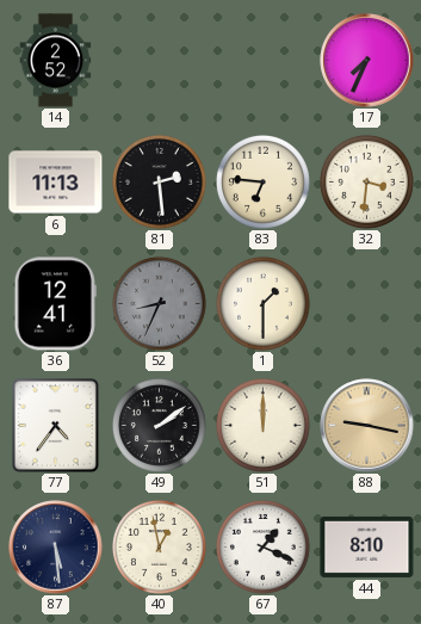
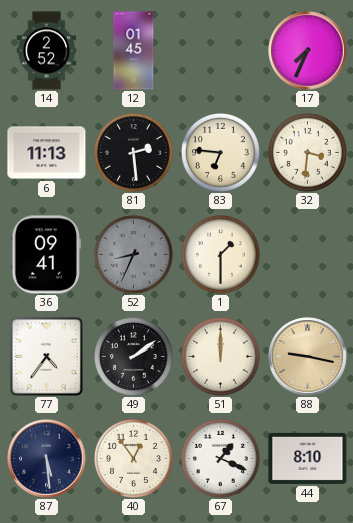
12: none -> 01:45
36: 12:41 -> 09:41
40: 12:58 -> 12:54
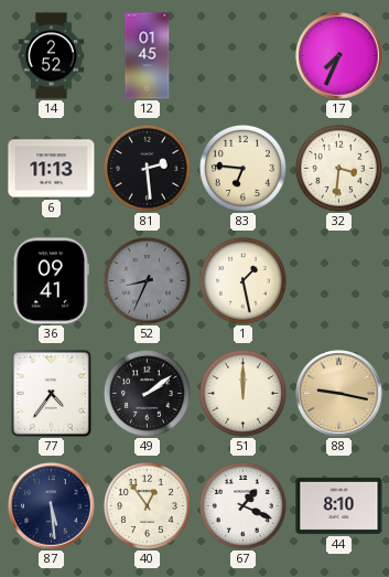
1: 1:30 -> 1:28
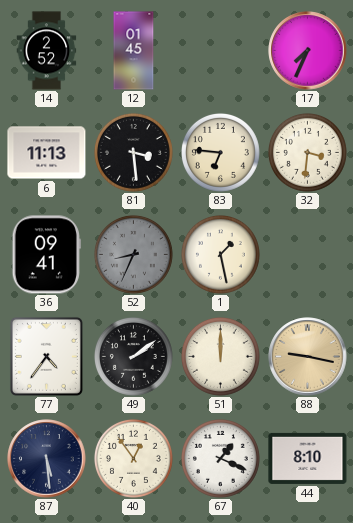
81: 2:29 -> 3:29
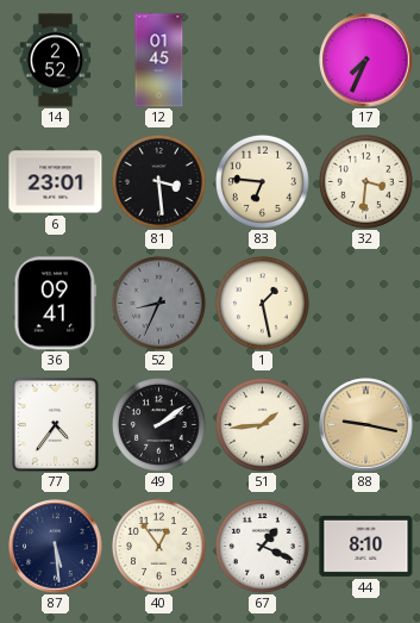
6: 11:13 -> 23:01
51: 12:00 -> 1:44
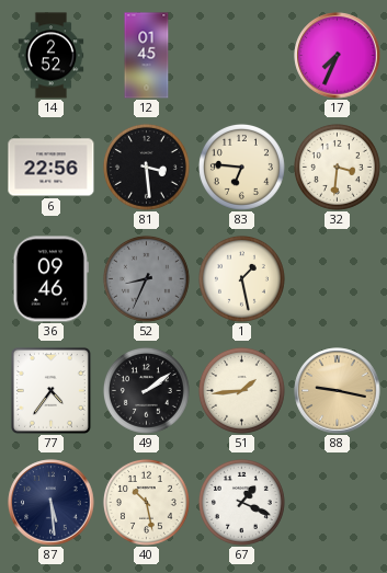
6: 23:01 -> 22:56
36: 09:41 -> 09:46
40: 12:54 -> 10:28
44: 8:10 -> none
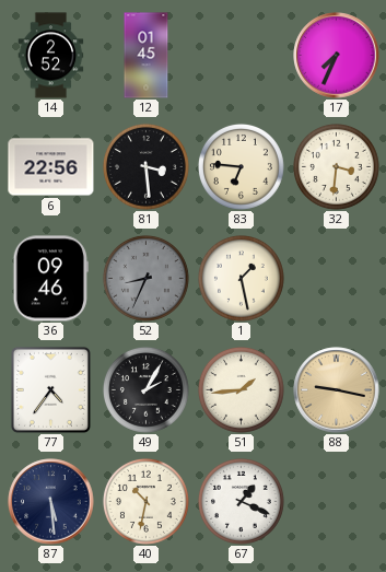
49: 2:09 -> 2:05
40: 10:28 -> 10:32
